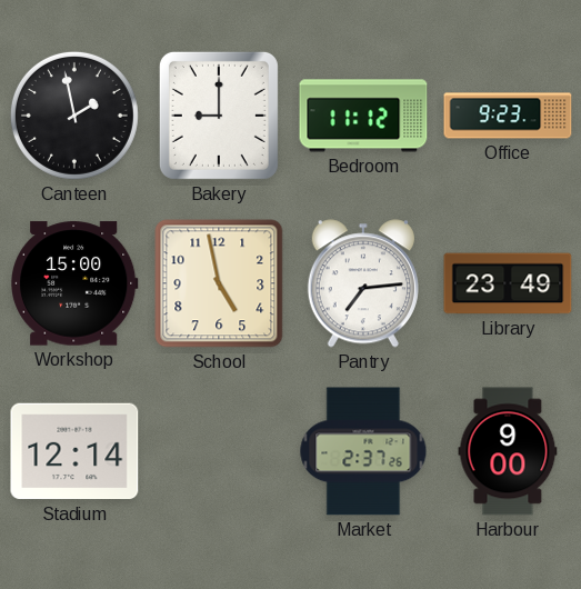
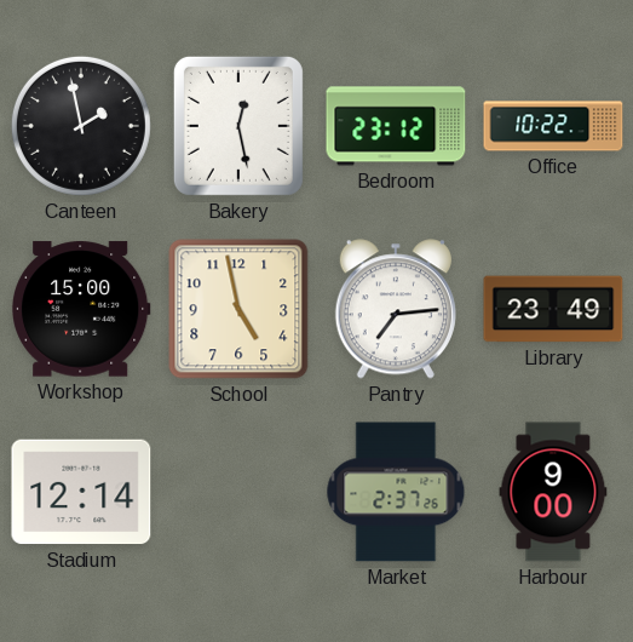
Bakery: 9:00 -> 12:28
Bedroom: 11:12 -> 23:12
Office: 9:23 -> 10:22
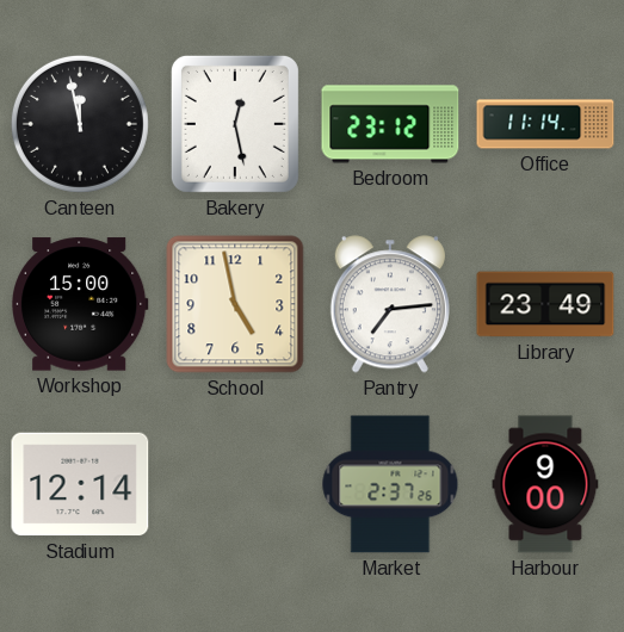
Canteen: 1:58 -> 11:58
Office: 10:22 -> 11:14
